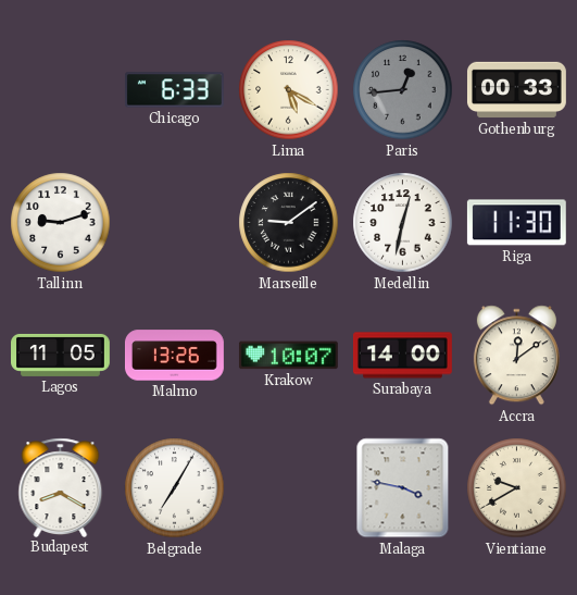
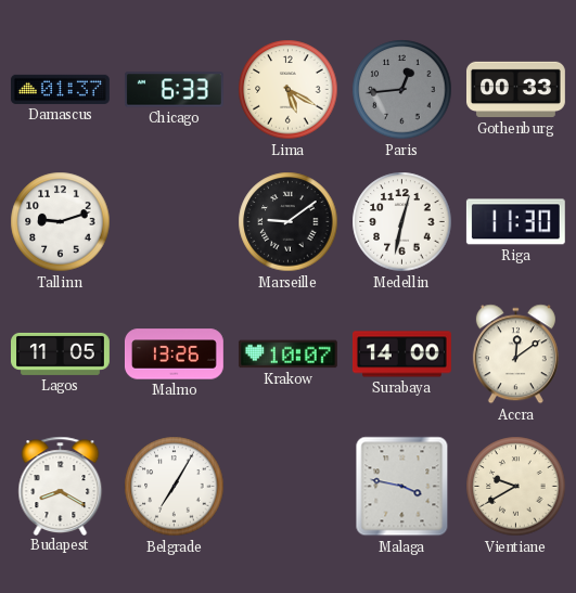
Damascus: none -> 01:37
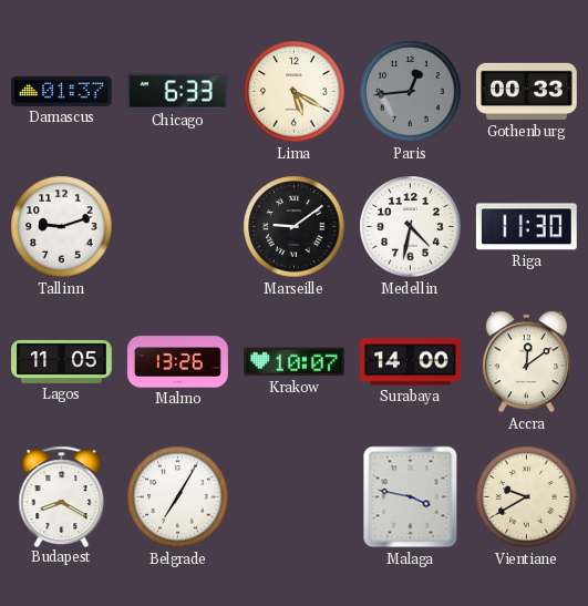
Medellin: 12:32 -> 4:32
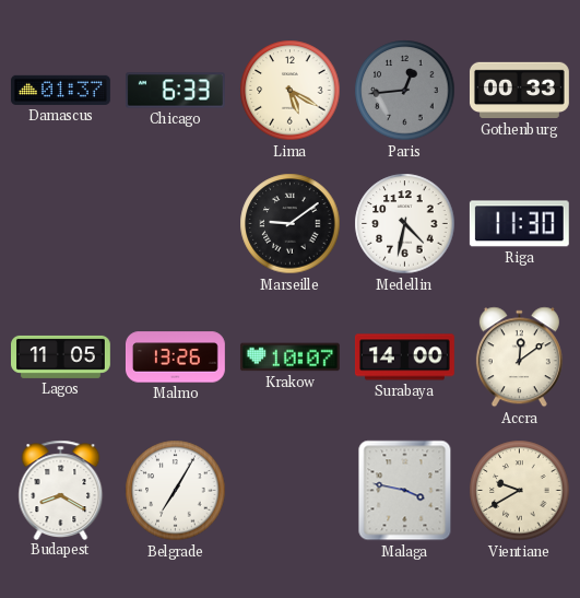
Tallinn: 9:12 -> none
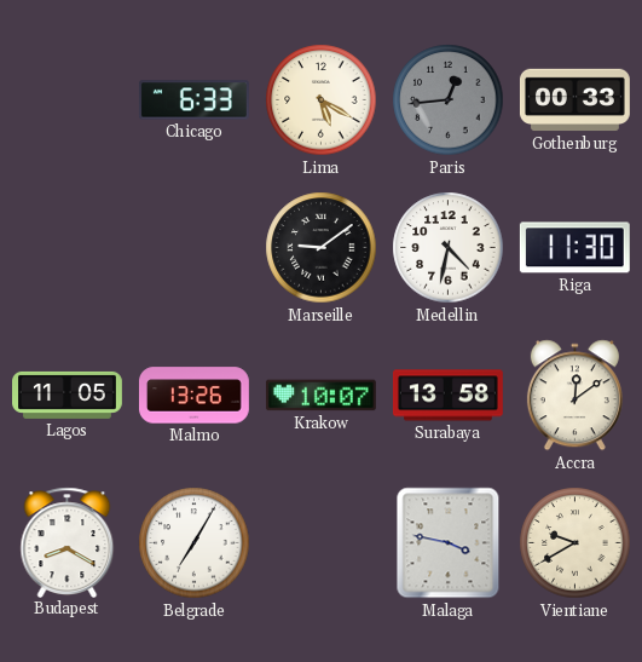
Damascus: 01:37 -> none
Surabaya: 14:00 -> 13:58
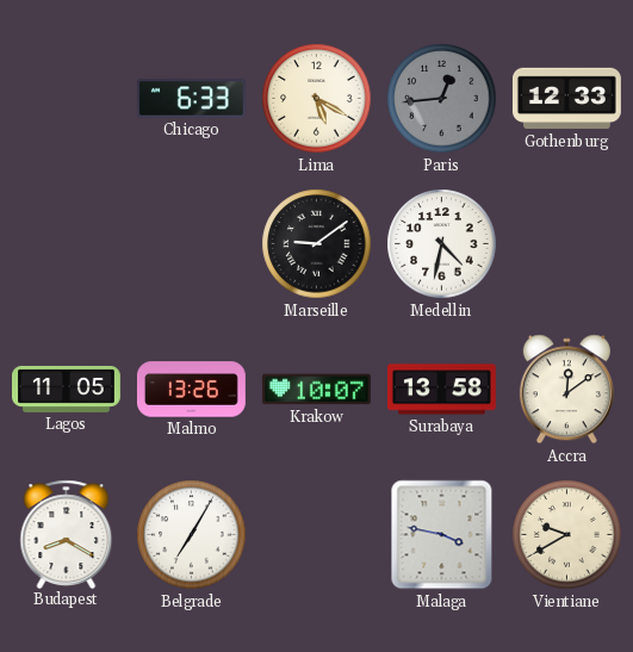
Gothenburg: 00:33 -> 12:33
Riga: 11:30 -> none
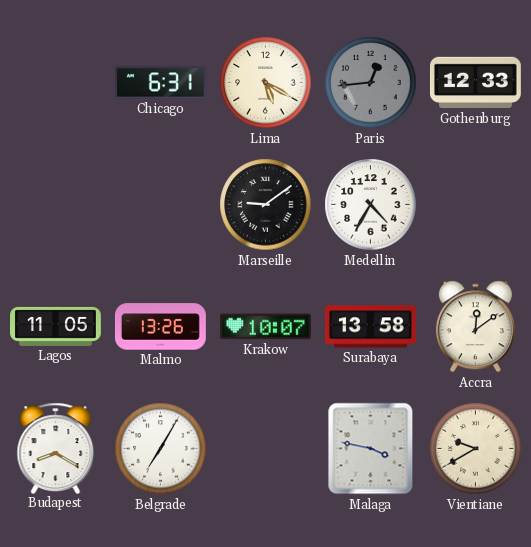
Chicago: 6:33 -> 6:31
Medellin: 4:32 -> 4:35
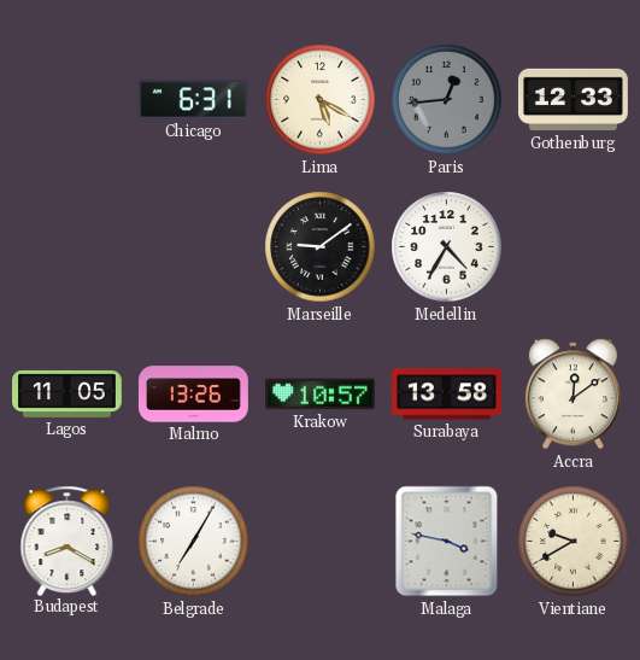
Krakow: 10:07 -> 10:57
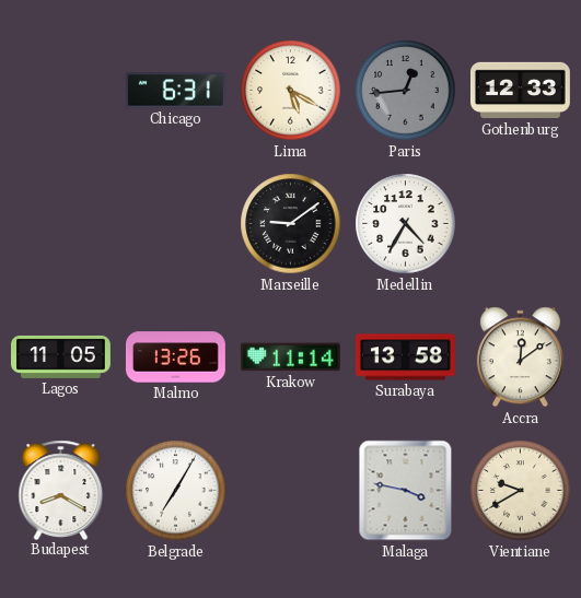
Krakow: 10:57 -> 11:14
